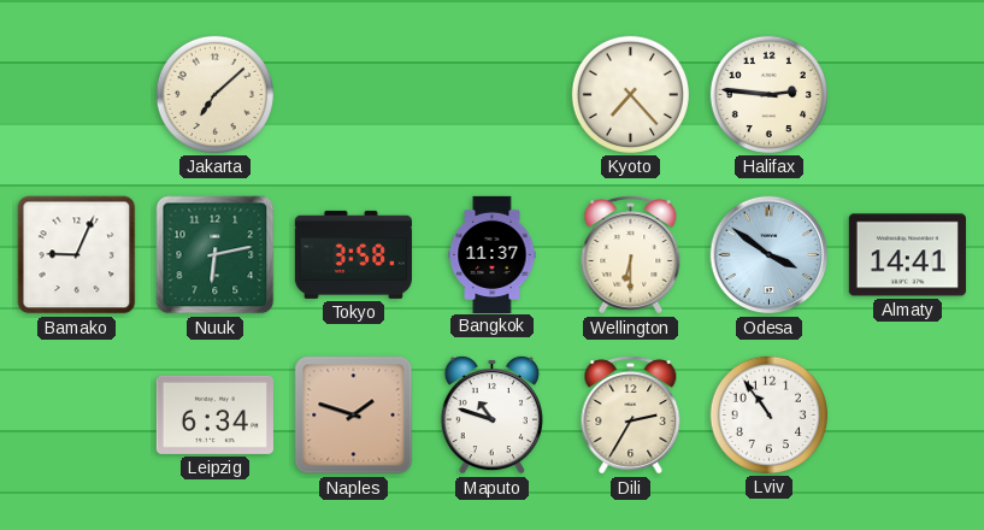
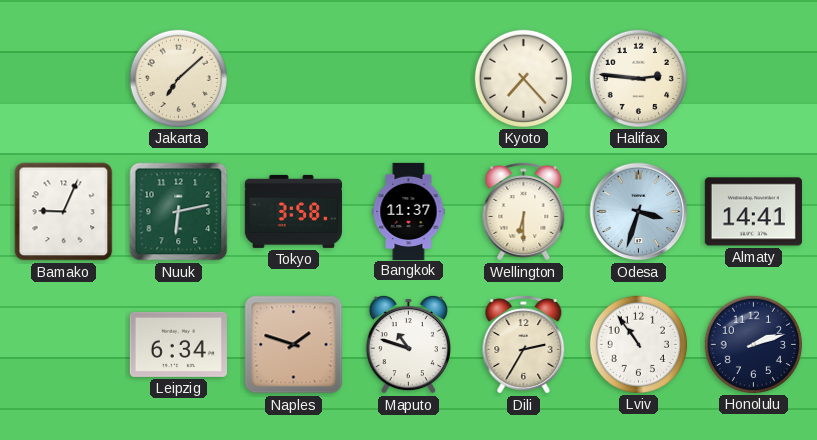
Odesa: 3:51 -> 3:33
Honolulu: none -> 2:12
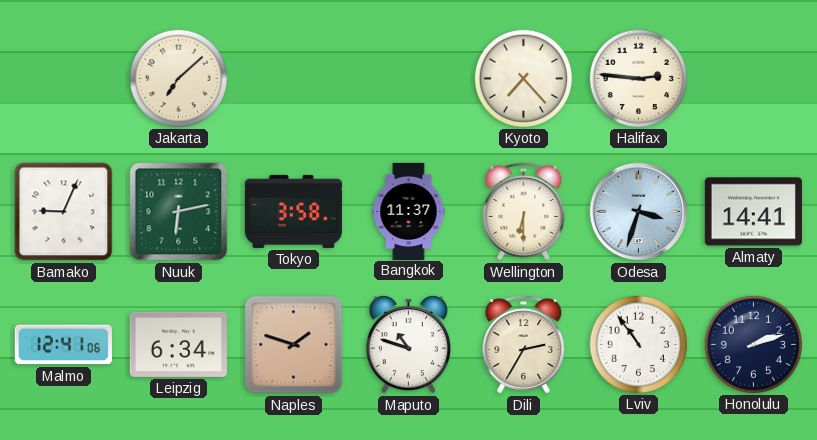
Malmo: none -> 12:41
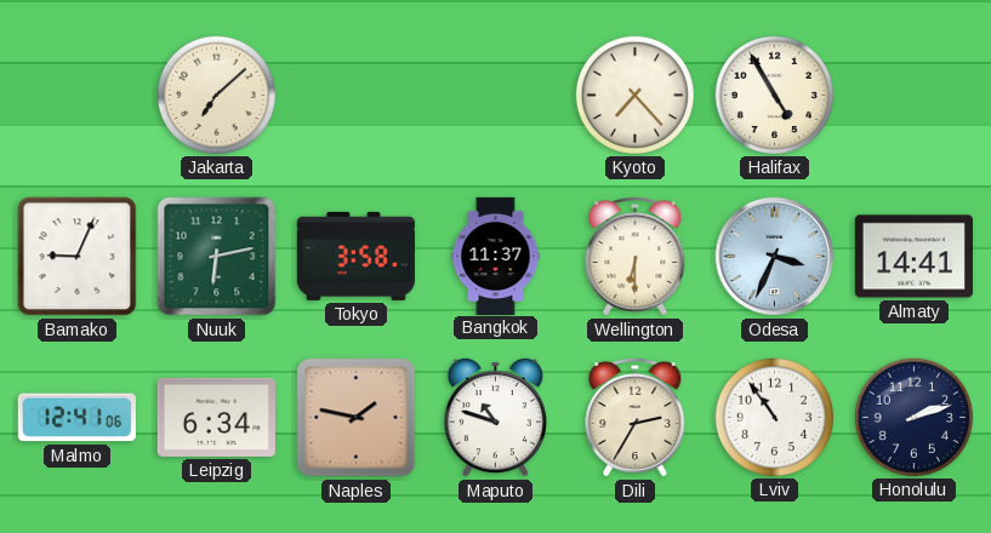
Halifax: 2:46 -> 4:55
Odesa: 3:33 -> 3:34
Naples: 1:48 -> 1:47
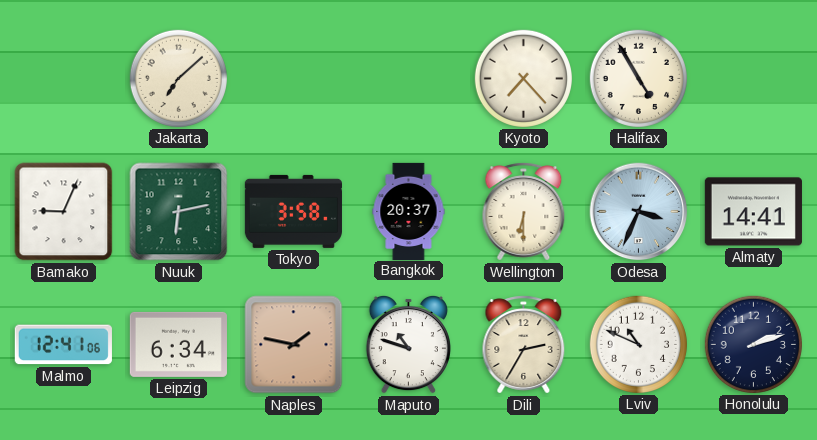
Bangkok: 11:37 -> 20:37
Lviv: 10:54 -> 10:49
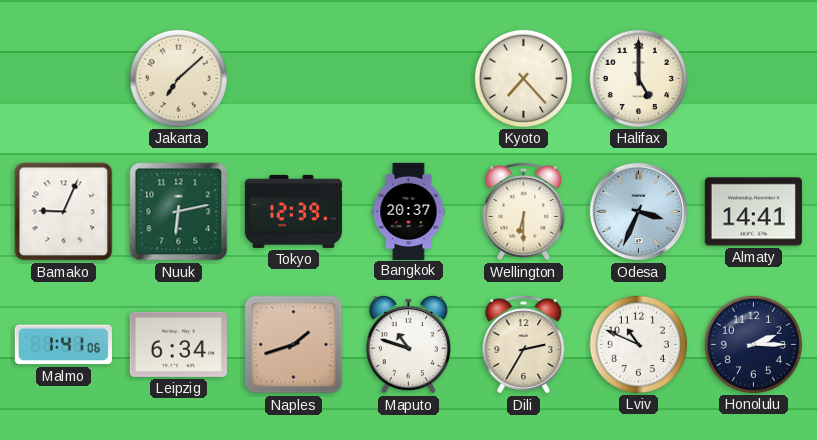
Halifax: 4:55 -> 5:00
Tokyo: 3:58 -> 12:39
Malmo: 12:41 -> 1:41
Naples: 1:47 -> 1:42
Honolulu: 2:12 -> 2:15
